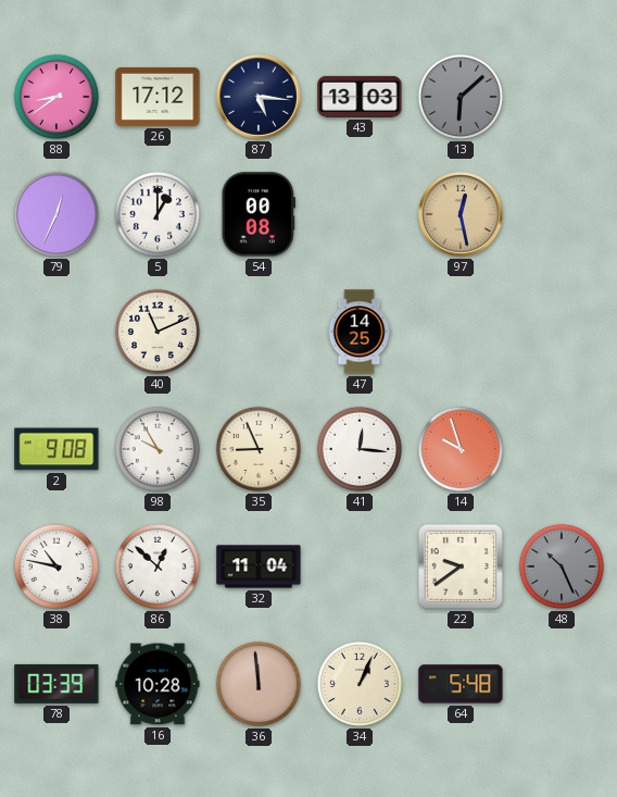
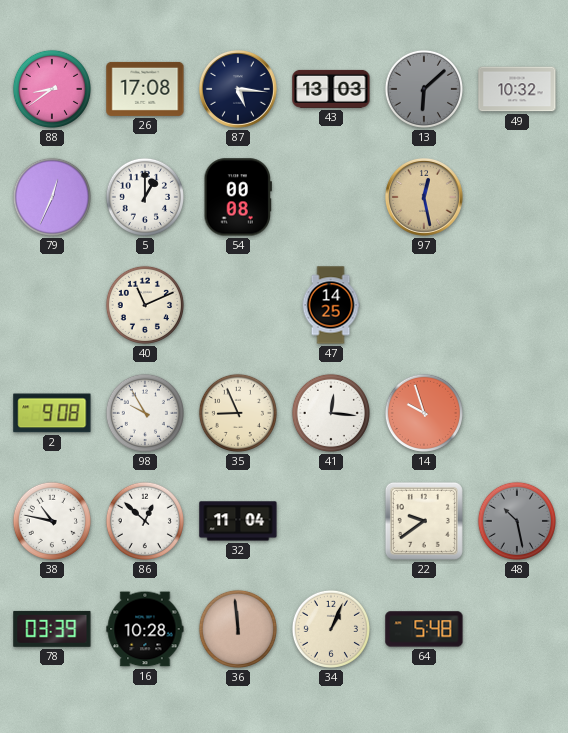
26: 17:12 -> 17:08
49: none -> 10:32
48: 10:26 -> 10:28
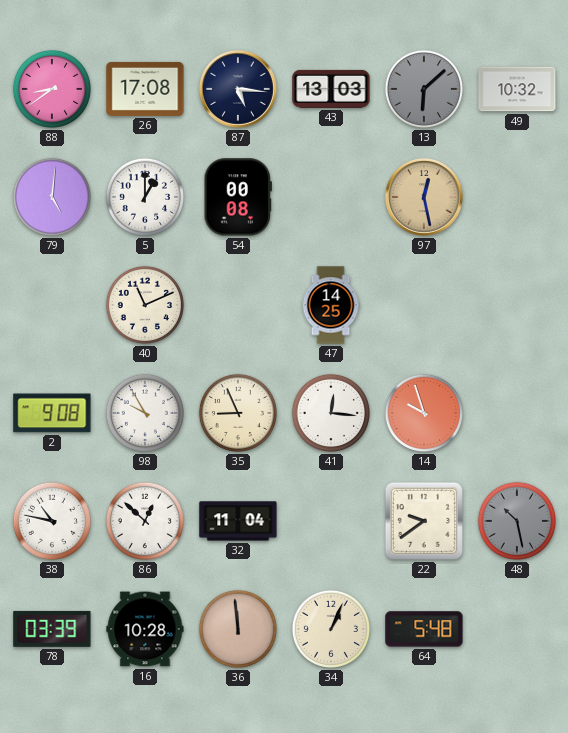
79: 12:34 -> 5:01
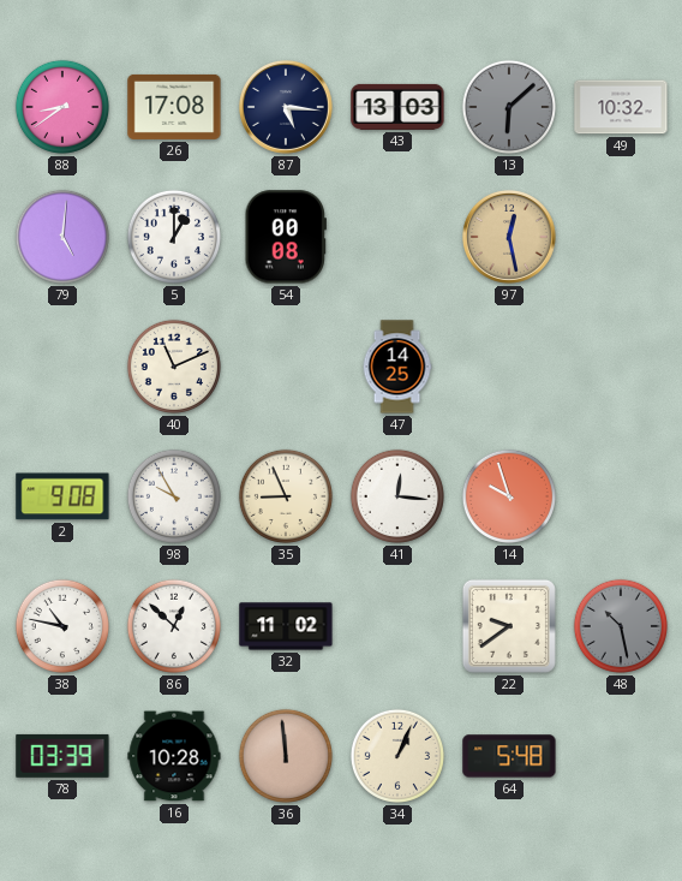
32: 11:04 -> 11:02
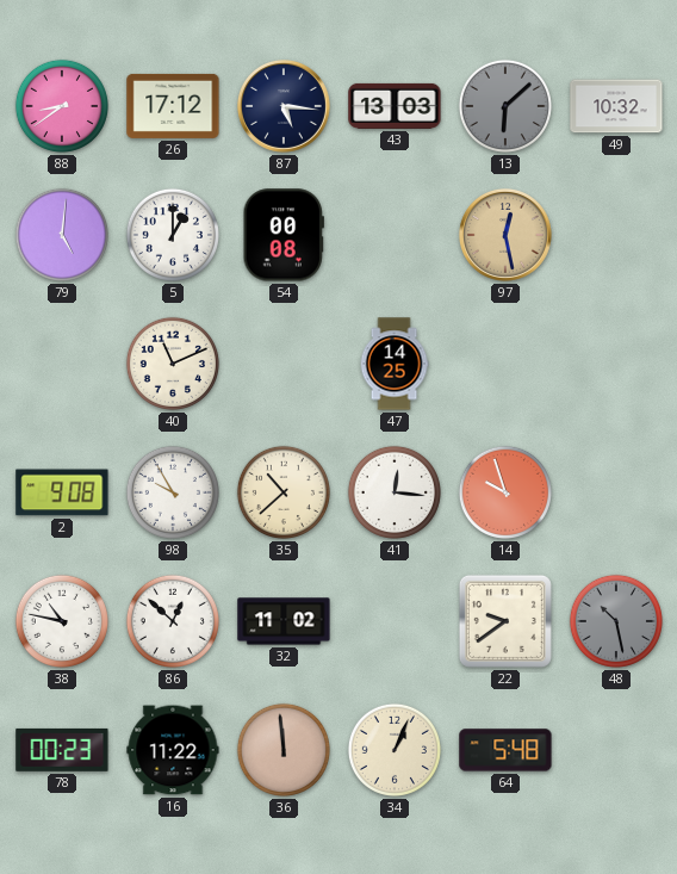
26: 17:08 -> 17:12
35: 8:56 -> 10:38
78: 03:39 -> 00:23
16: 10:28 -> 11:22
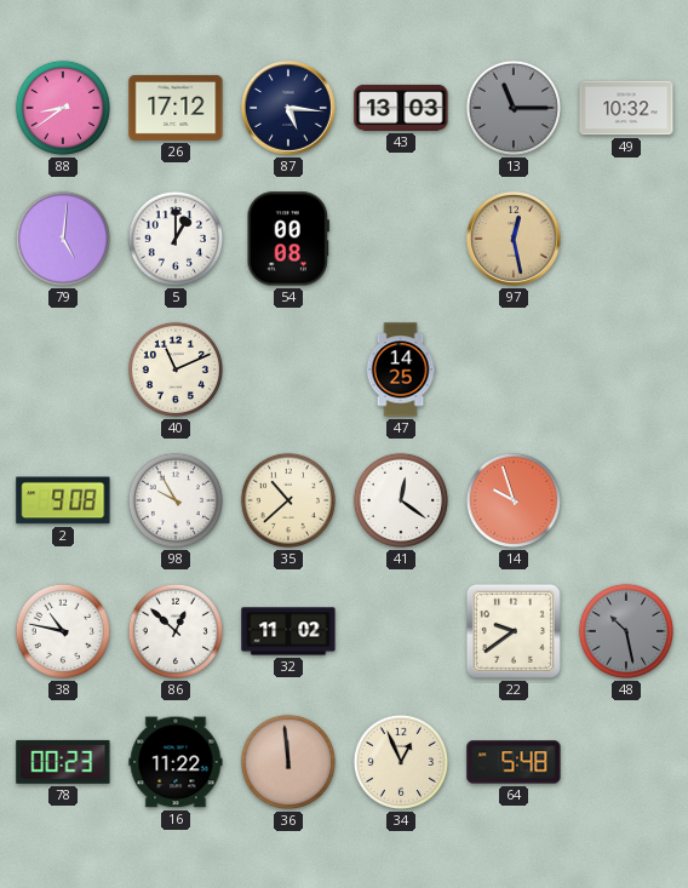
13: 6:08 -> 11:15
41: 12:16 -> 12:21
34: 1:04 -> 12:56
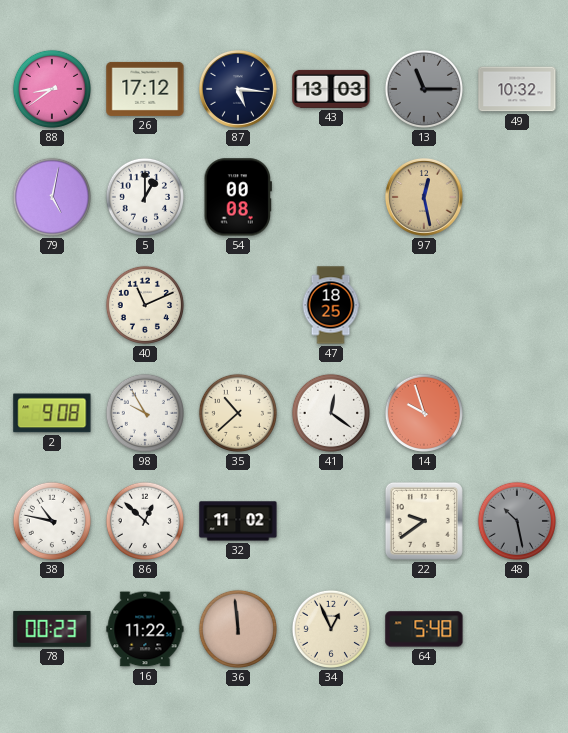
79: 5:01 -> 5:02
47: 14:25 -> 18:25
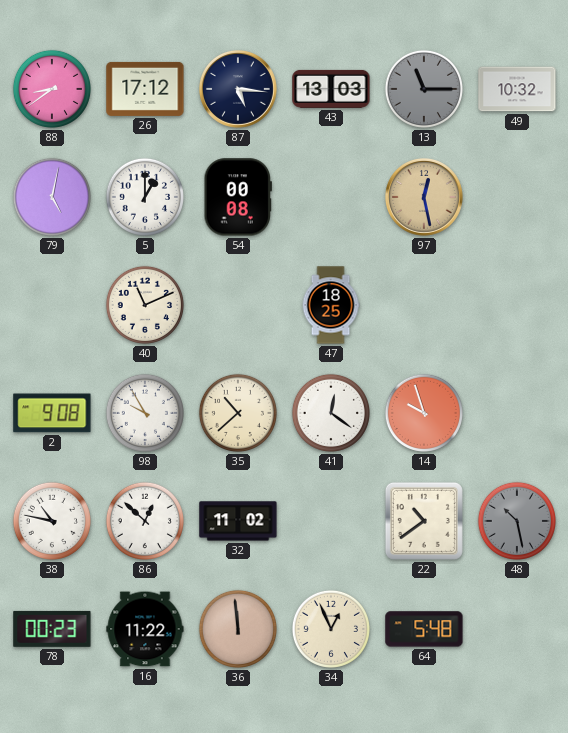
22: 9:39 -> 10:39
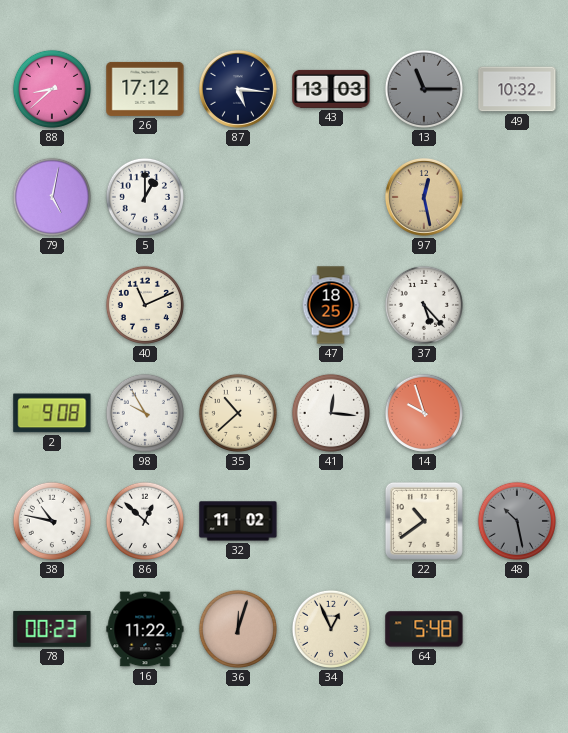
88: 8:39 -> 8:38
54: 00:08 -> none
37: none -> 5:23
41: 12:21 -> 12:16
36: 11:59 -> 12:03
